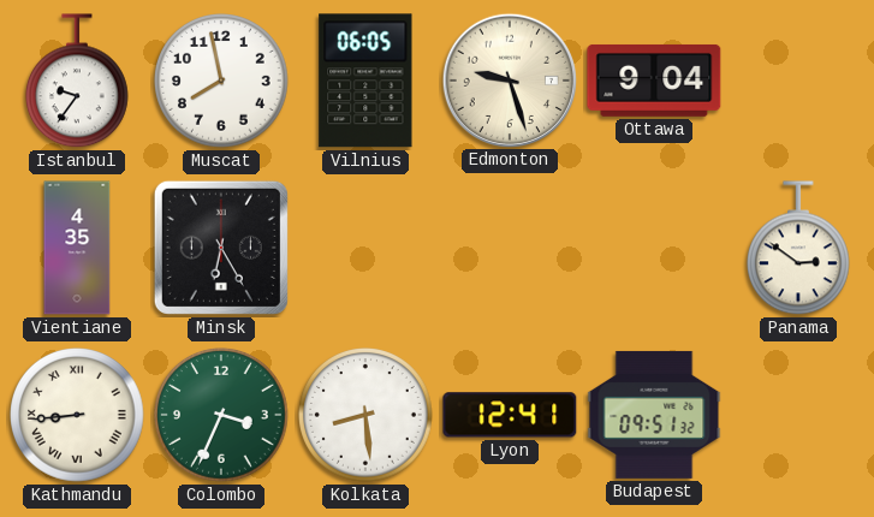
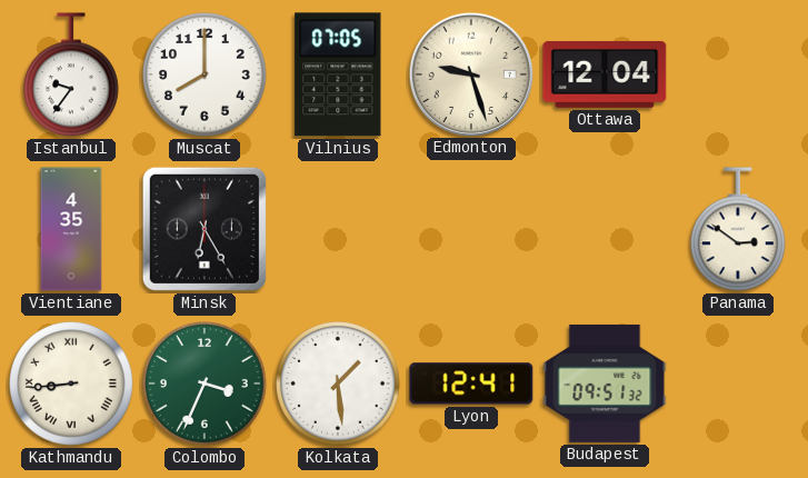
Muscat: 7:58 -> 8:00
Vilnius: 06:05 -> 07:05
Ottawa: 9:04 -> 12:04
Kolkata: 8:29 -> 1:29
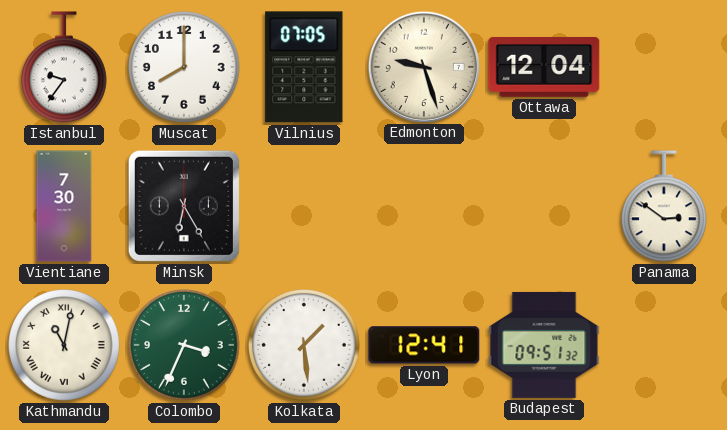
Vientiane: 4:35 -> 7:30
Kathmandu: 8:44 -> 11:02
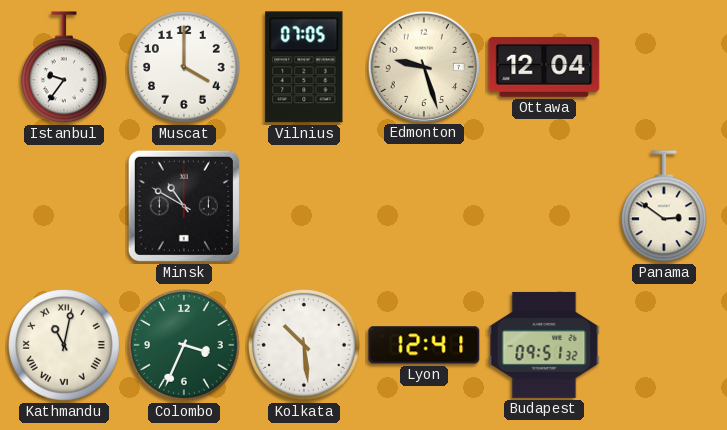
Muscat: 8:00 -> 4:00
Vientiane: 7:30 -> none
Minsk: 6:25 -> 10:50
Kolkata: 1:29 -> 10:29
